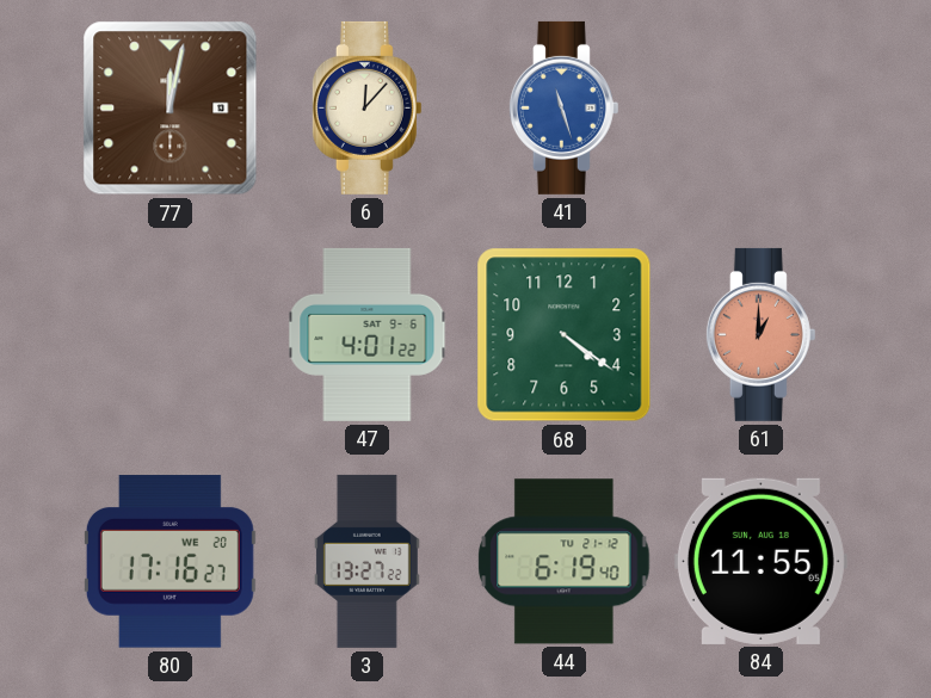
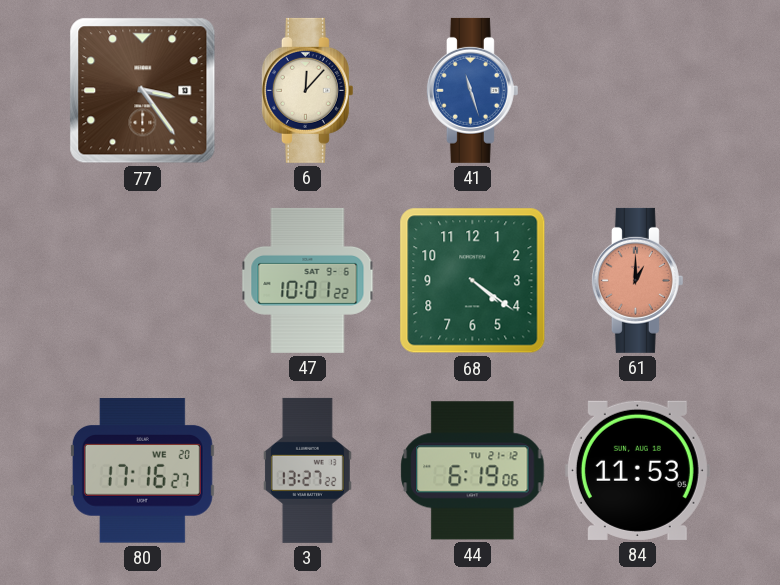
77: 12:02 -> 3:24
47: 4:01 -> 10:01
44: 6:19:40 -> 6:19:06
84: 11:55 -> 11:53
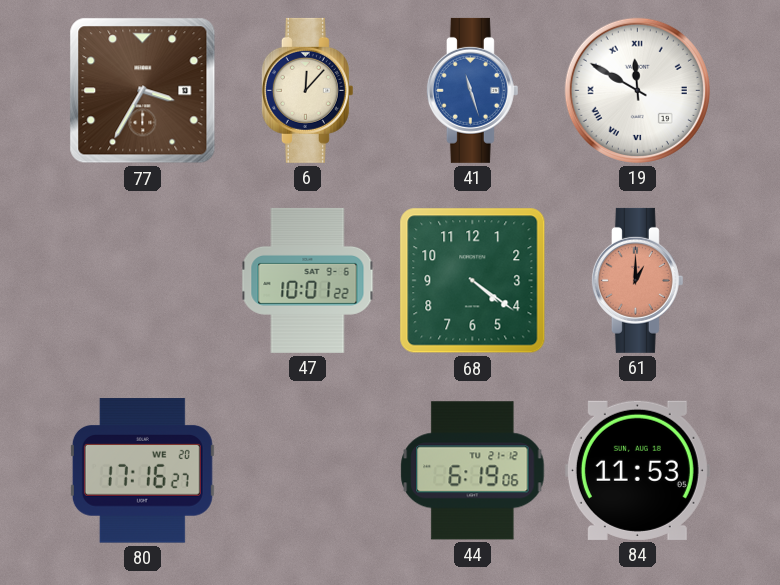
77: 3:24 -> 3:35
19: none -> 11:50
3: 13:27 -> none
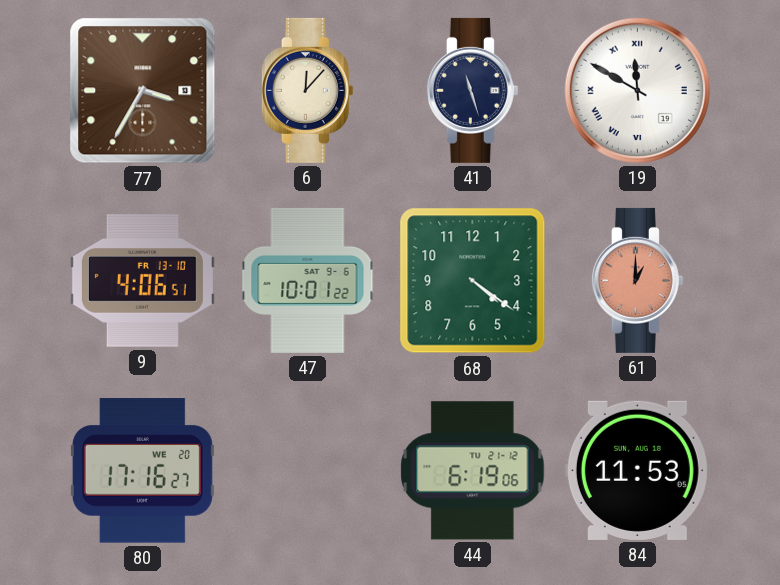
41 dial: blue -> navy
9: none -> 4:06
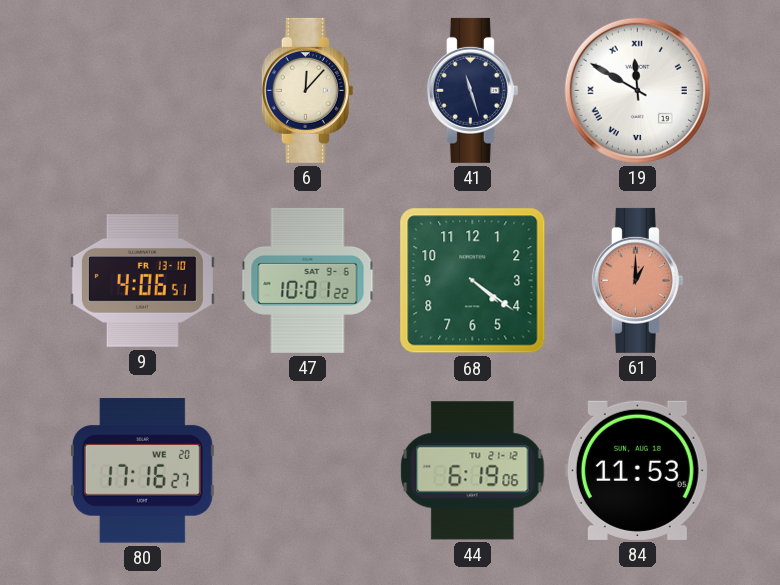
77: 3:35 -> none
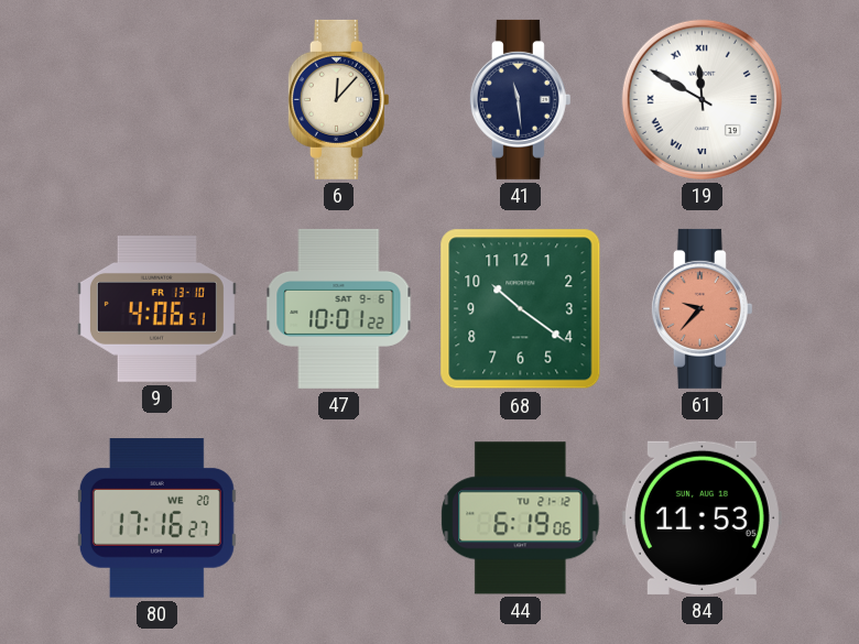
41: 11:27 -> 11:29
68: 4:21 -> 10:21
61: 1:00 -> 9:37
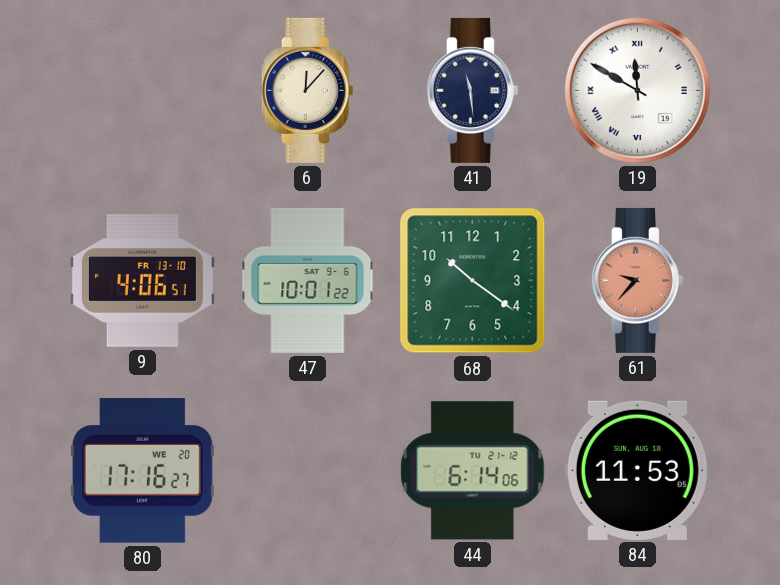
44: 6:19 -> 6:14
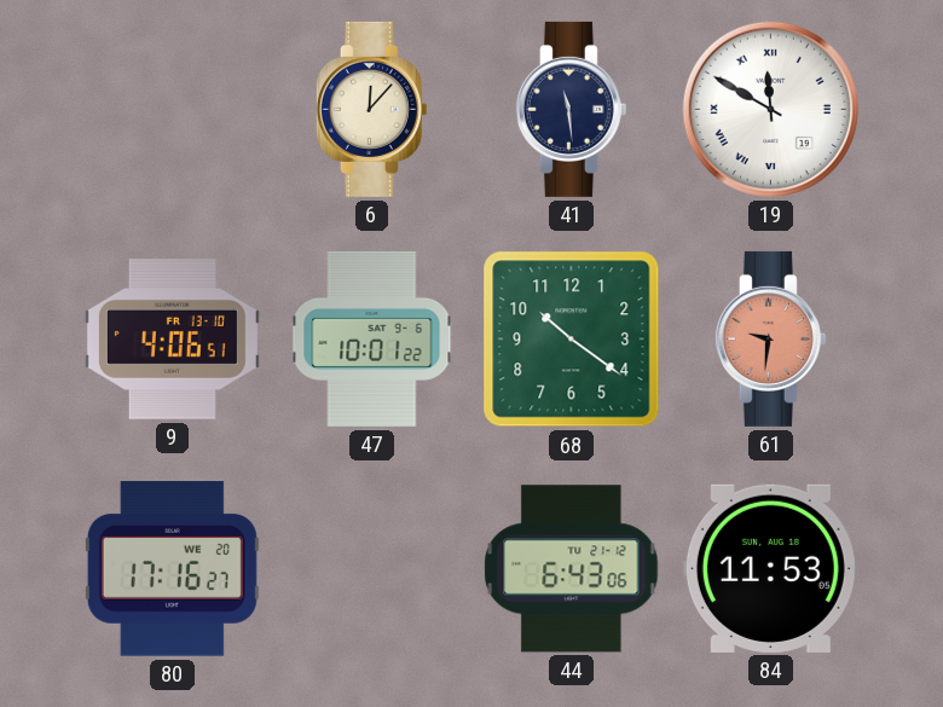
61: 9:37 -> 9:31
44: 6:14 -> 6:43
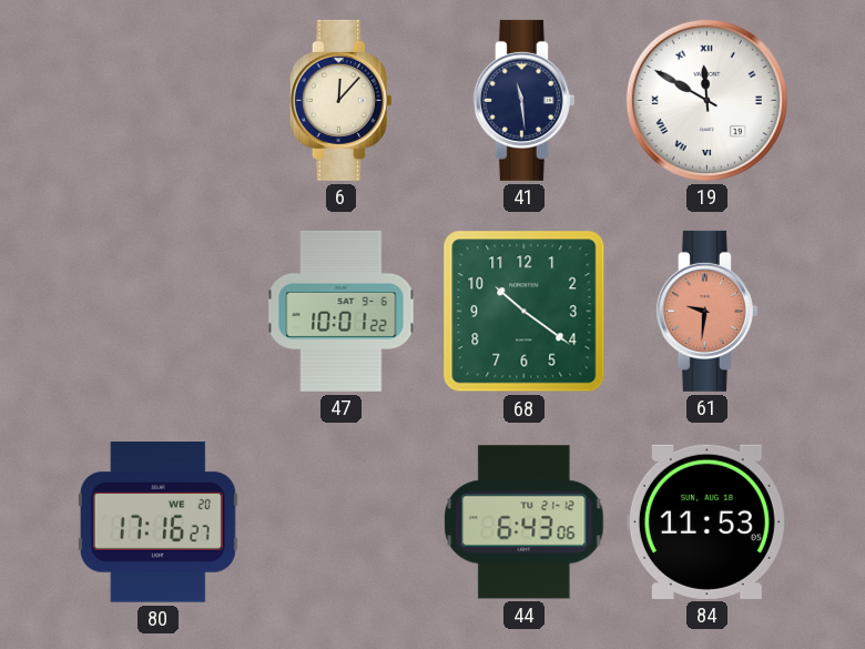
9: 4:06 -> none
